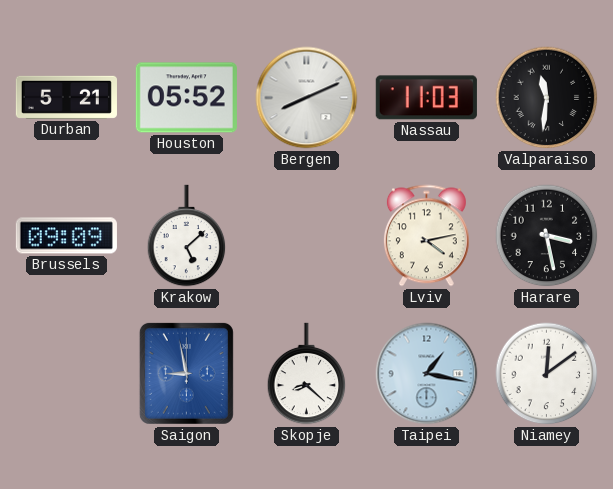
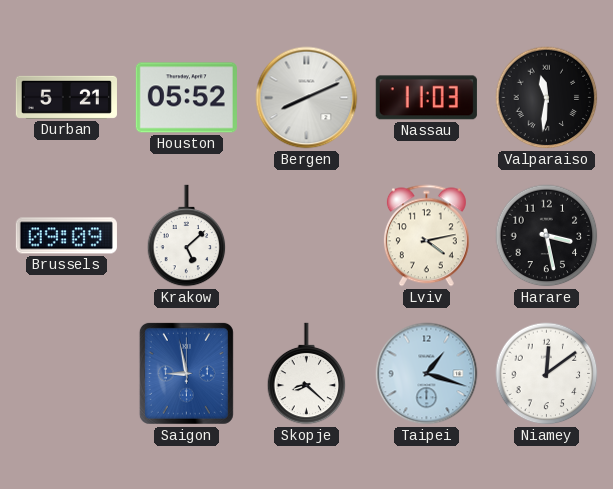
Taipei: 1:17 -> 1:18
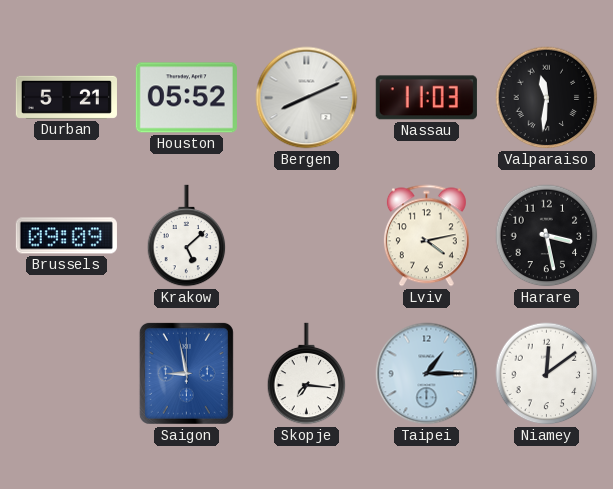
Skopje: 8:22 -> 7:16
Taipei: 1:18 -> 1:15
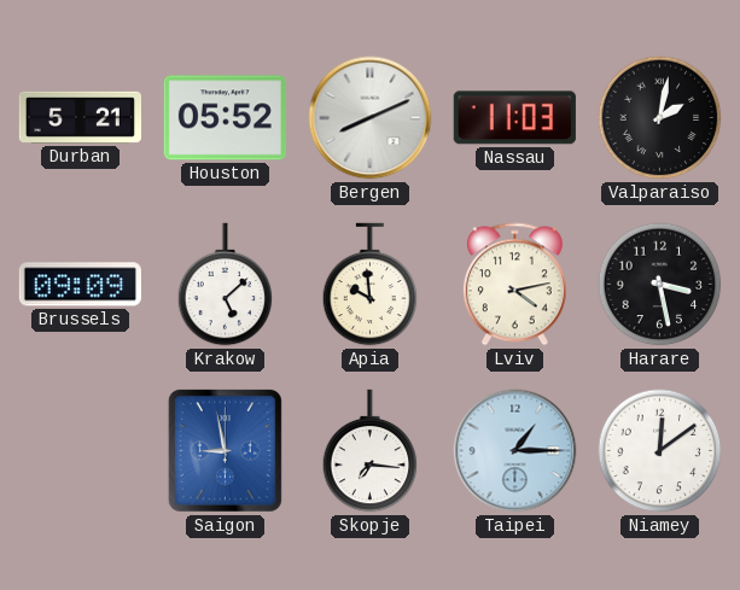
Valparaiso: 11:31 -> 2:02
Apia: none -> 9:59
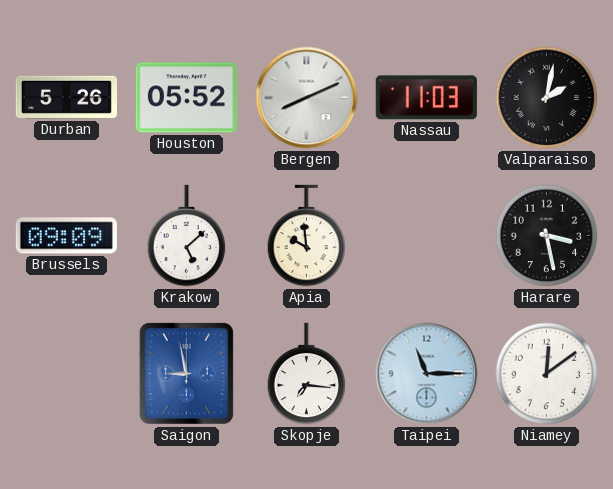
Durban: 5:21 -> 5:26
Lviv: 4:13 -> none
Taipei: 1:15 -> 11:15
